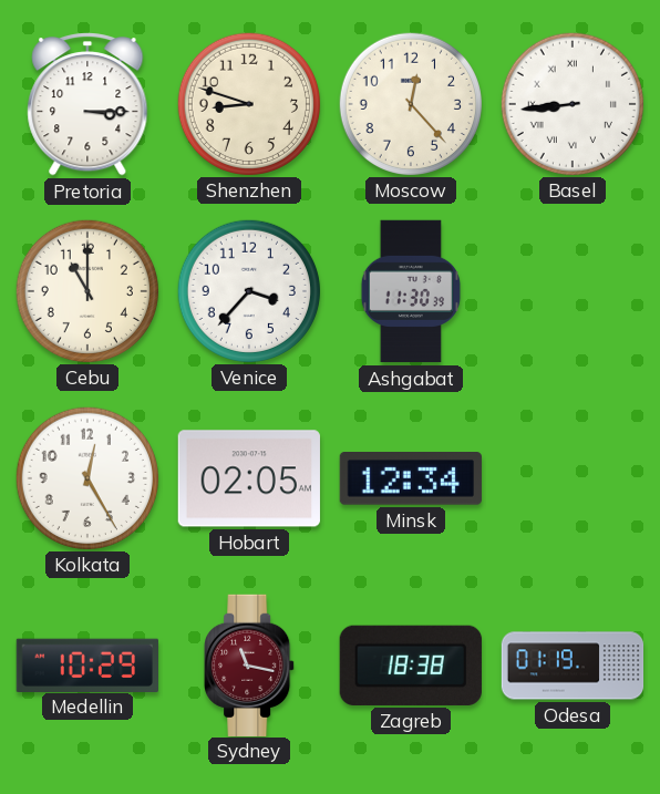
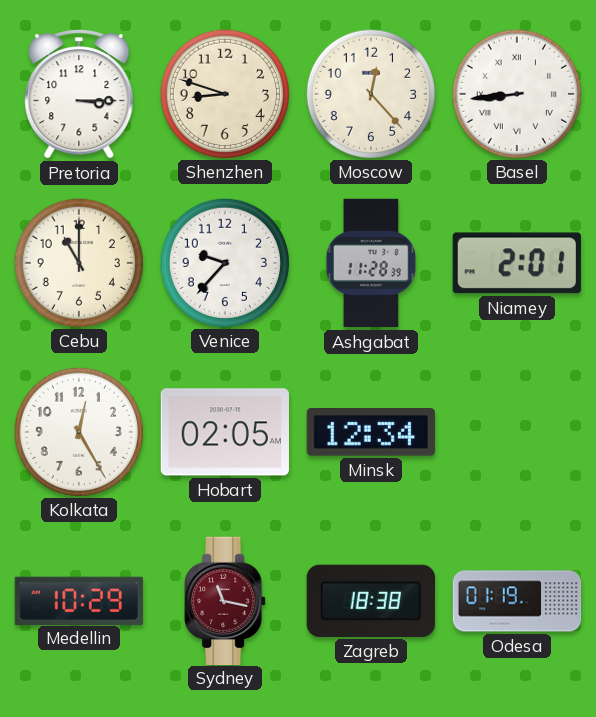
Venice: 3:37 -> 9:37
Ashgabat: 11:30 -> 11:28
Niamey: none -> 2:01
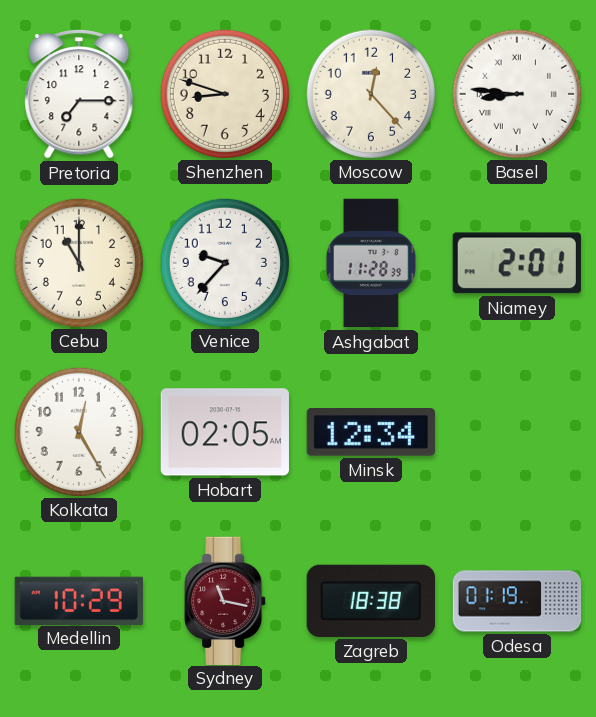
Pretoria: 3:15 -> 7:15
Basel: 8:44 -> 8:46
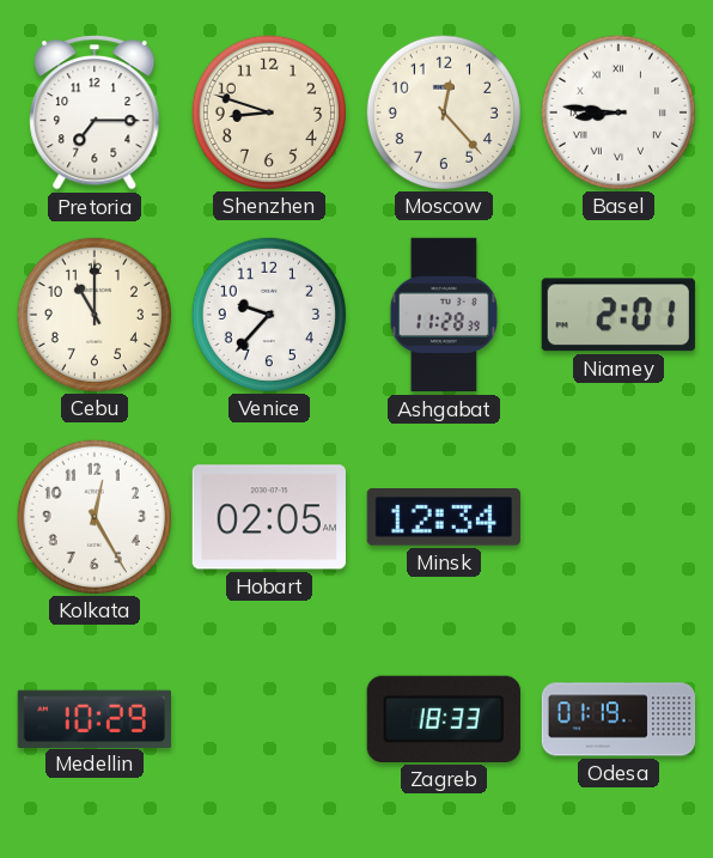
Sydney: 11:17 -> none
Zagreb: 18:38 -> 18:33
